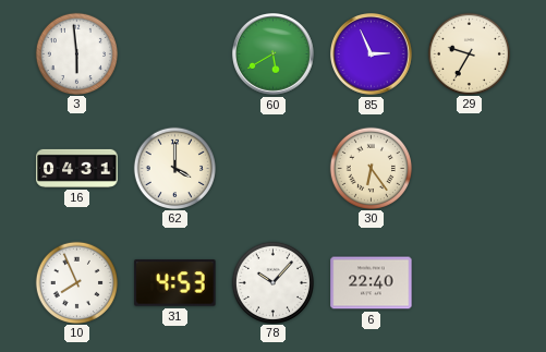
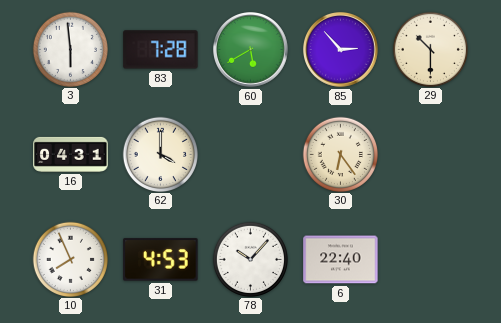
83: none -> 7:28
85: 2:56 -> 2:53
29: 9:35 -> 10:30
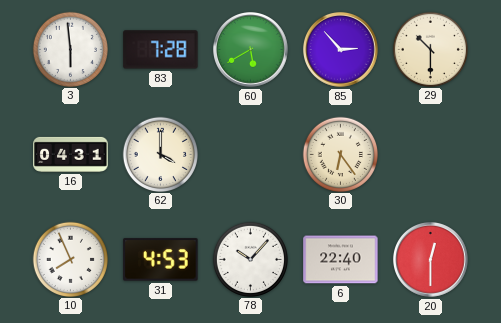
20: none -> 12:30
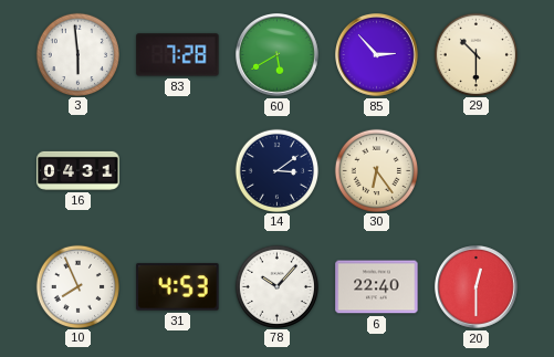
62: 4:00 -> none
14: none -> 3:09
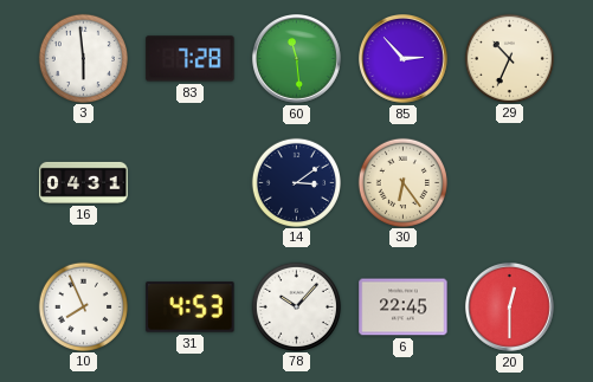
60: 5:40 -> 11:29
29: 10:30 -> 10:34
6: 22:40 -> 22:45
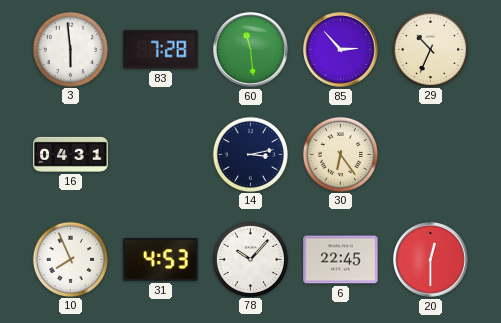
14: 3:09 -> 3:13
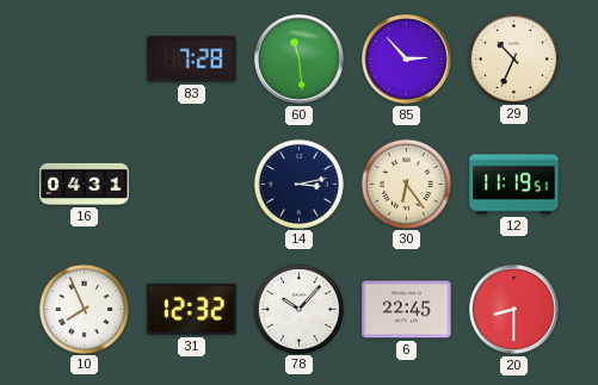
3: 5:59 -> none
12: none -> 11:19
31: 4:53 -> 12:32
20: 12:30 -> 8:30
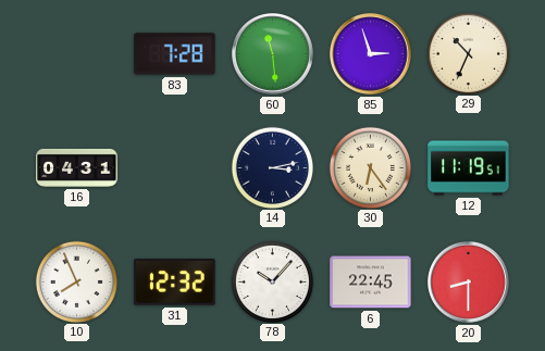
85: 2:53 -> 2:57
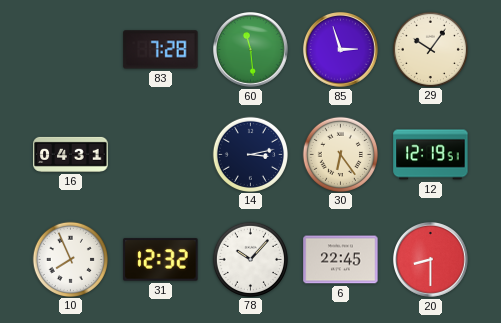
29: 10:34 -> 10:06
12: 11:19 -> 12:19
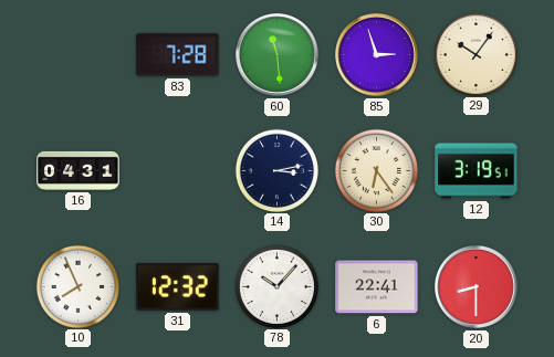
12: 12:19 -> 3:19
6: 22:45 -> 22:41
